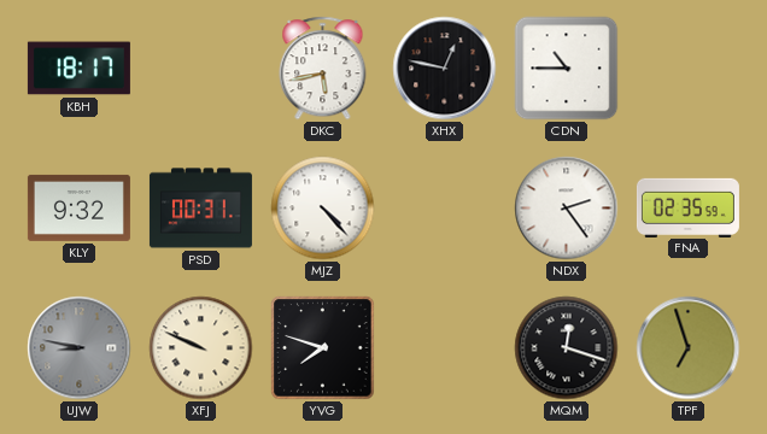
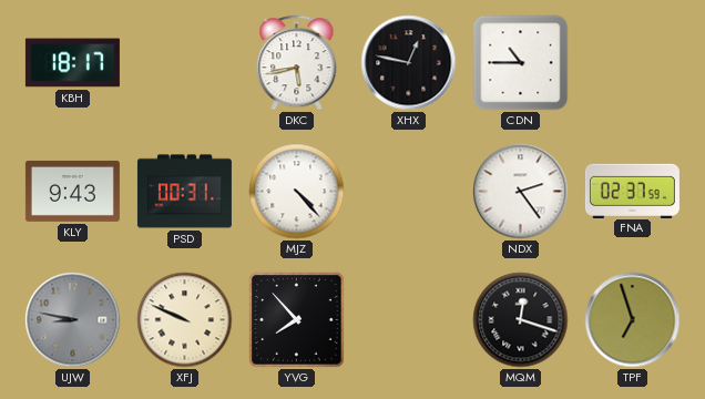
KLY: 9:32 -> 9:43
FNA: 02:35 -> 02:37
YVG: 7:48 -> 7:53
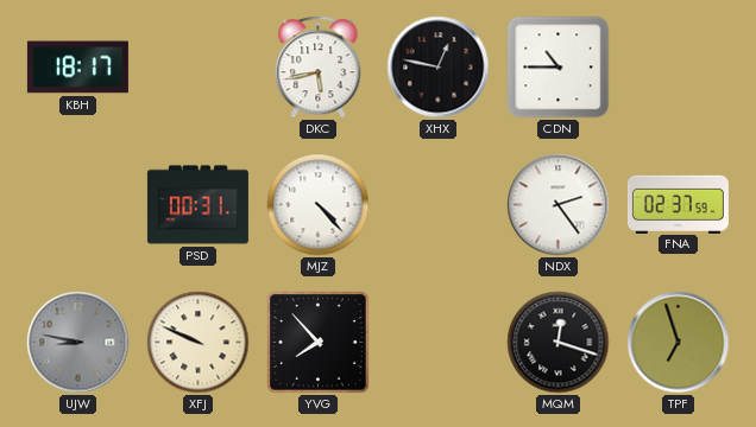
KLY: 9:43 -> none
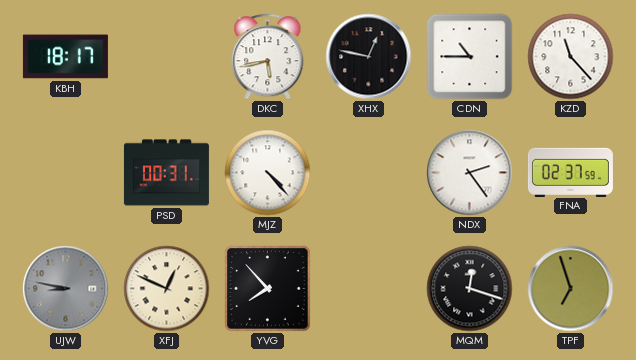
KZD: none -> 11:23
XFJ: 9:49 -> 12:49
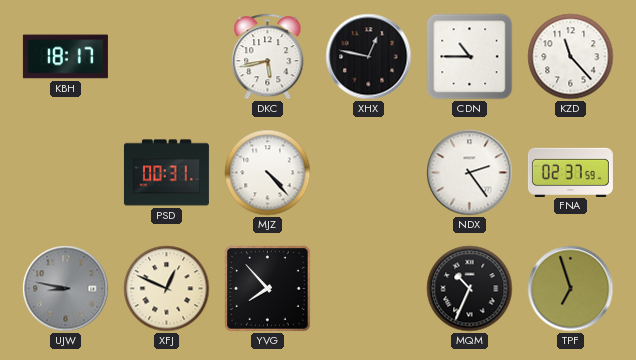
MQM: 12:18 -> 10:34
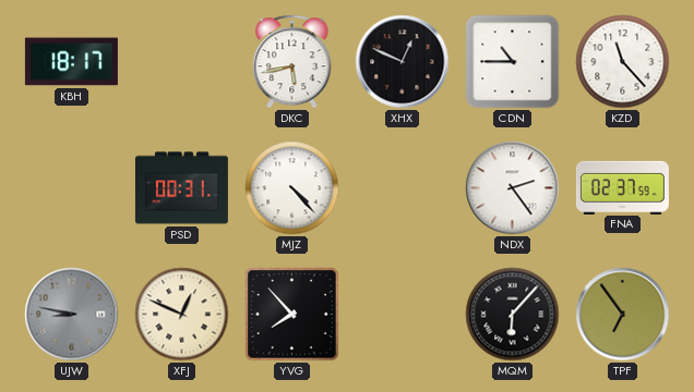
XHX: 12:47 -> 12:49
MQM: 10:34 -> 6:07
TPF: 6:57 -> 6:54
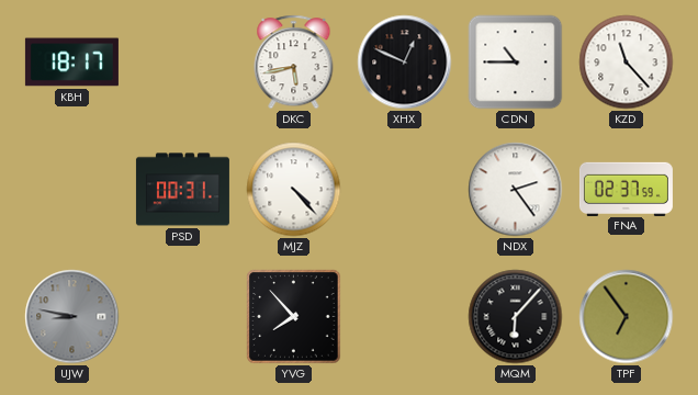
XFJ: 12:49 -> none
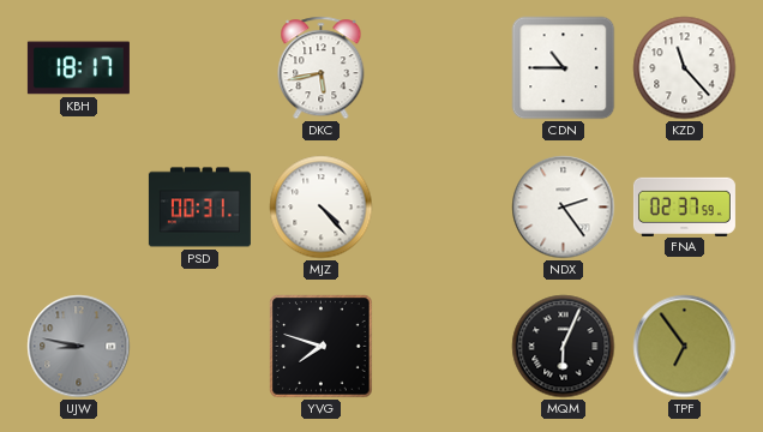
XHX: 12:49 -> none
YVG: 7:53 -> 7:48
MQM: 6:07 -> 6:04
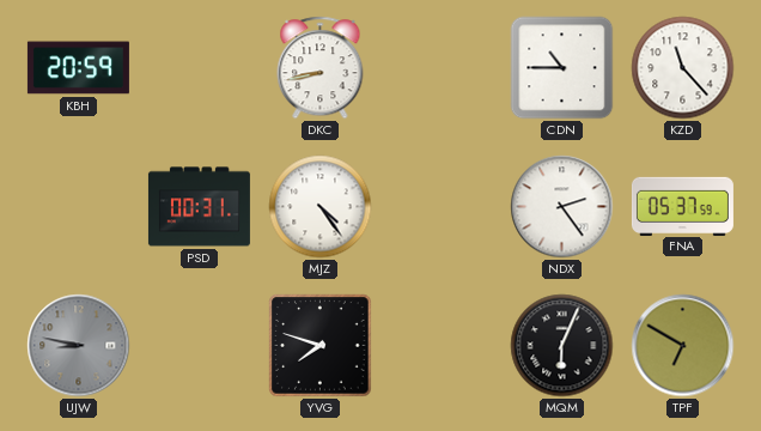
KBH: 18:17 -> 20:59
DKC: 5:43 -> 8:43
MJZ: 4:23 -> 4:24
FNA: 02:37 -> 05:37
TPF: 6:54 -> 6:50
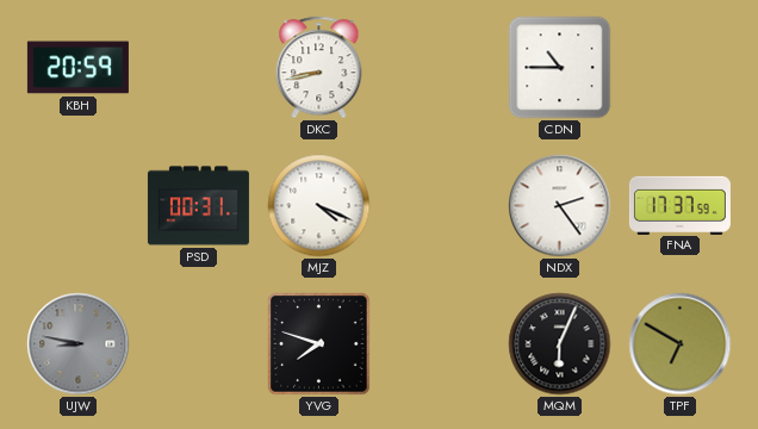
KZD: 11:23 -> none
MJZ: 4:24 -> 4:19
FNA: 05:37 -> 17:37
